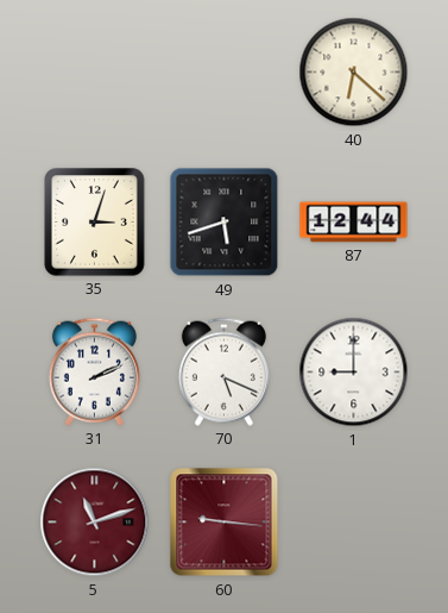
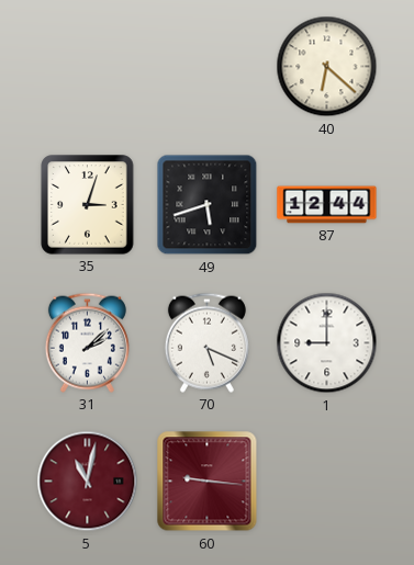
31: 2:11 -> 2:08
5: 11:12 -> 11:02
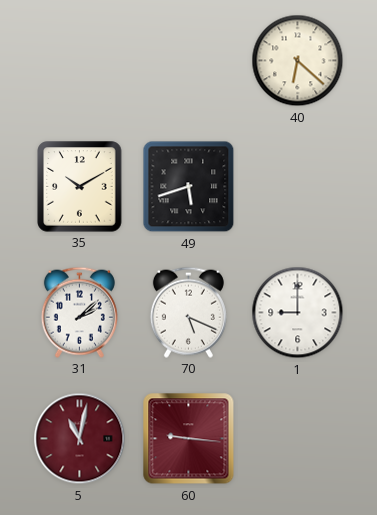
35: 3:03 -> 10:10
87: 12:44 -> none
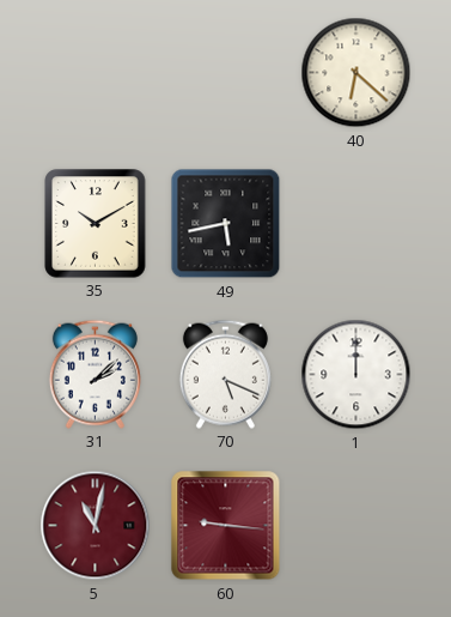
49: 5:42 -> 5:43
1: 9:00 -> 12:00
